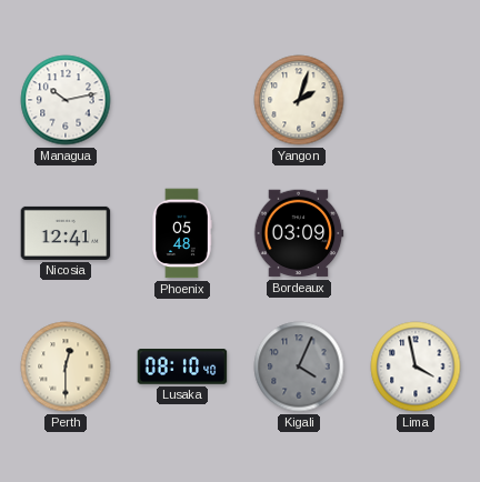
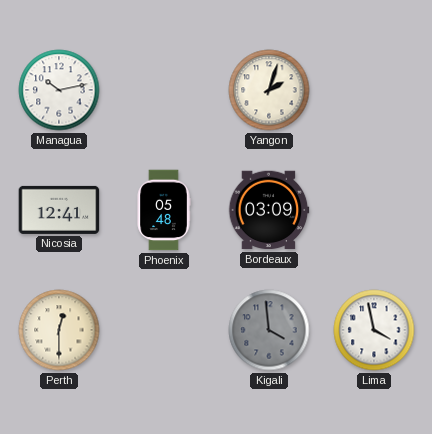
Lusaka: 08:10 -> none
Kigali: 4:04 -> 3:59
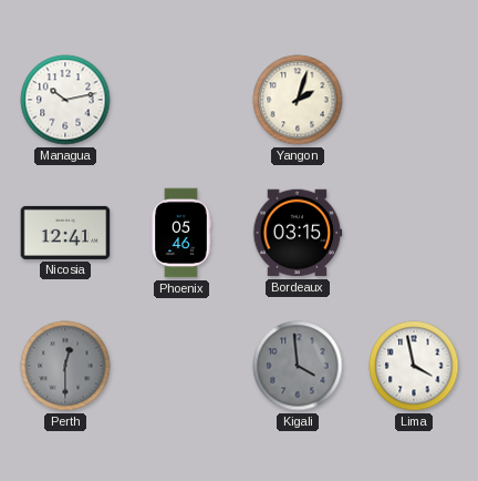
Phoenix: 05:48 -> 05:46
Bordeaux: 03:09 -> 03:15
Perth dial: cream -> grey
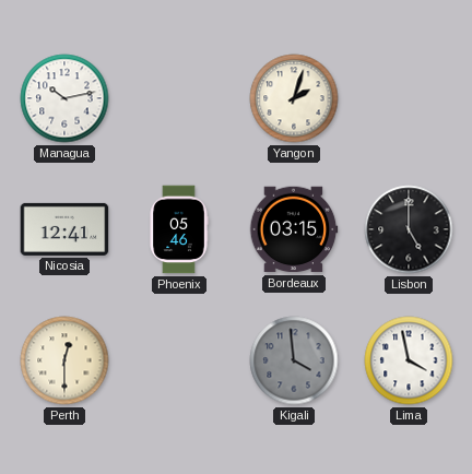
Lisbon: none -> 5:00
Perth dial: grey -> cream
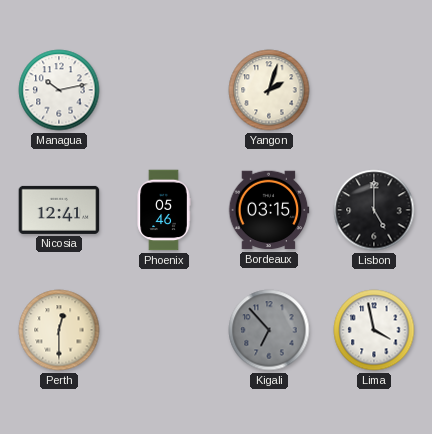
Kigali: 3:59 -> 6:53
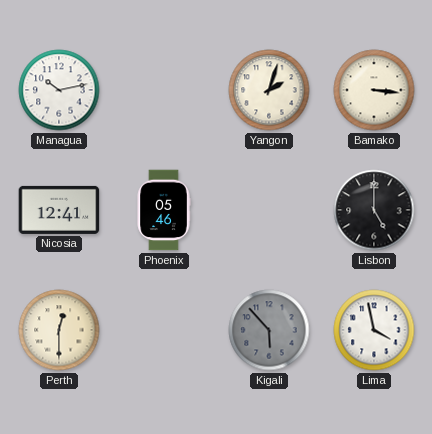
Bamako: none -> 3:16
Bordeaux: 03:15 -> none
Kigali: 6:53 -> 5:53
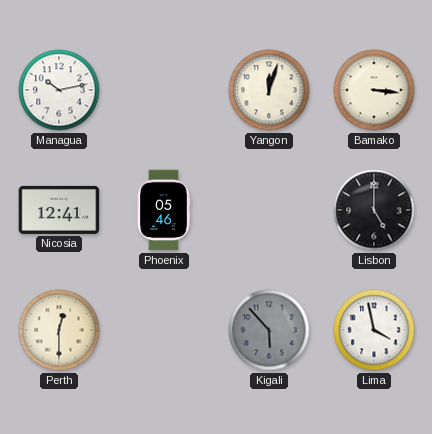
Yangon: 2:03 -> 12:03
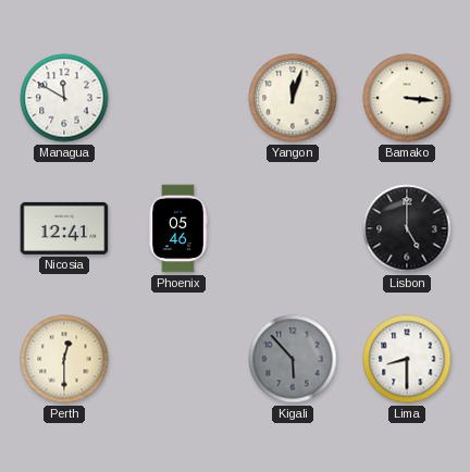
Managua: 10:13 -> 11:50
Lima: 3:58 -> 8:30
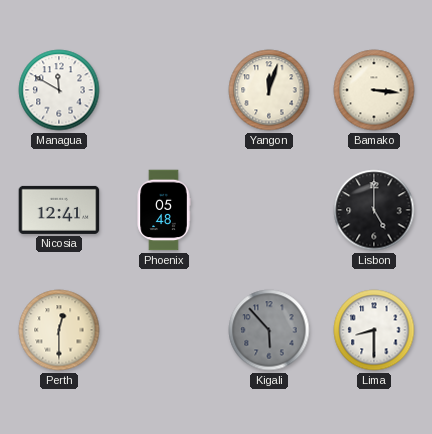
Phoenix: 05:46 -> 05:48
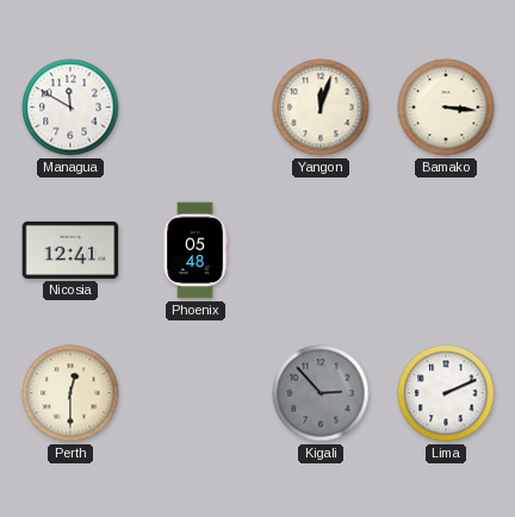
Lisbon: 5:00 -> none
Kigali: 5:53 -> 2:53
Lima: 8:30 -> 2:11
